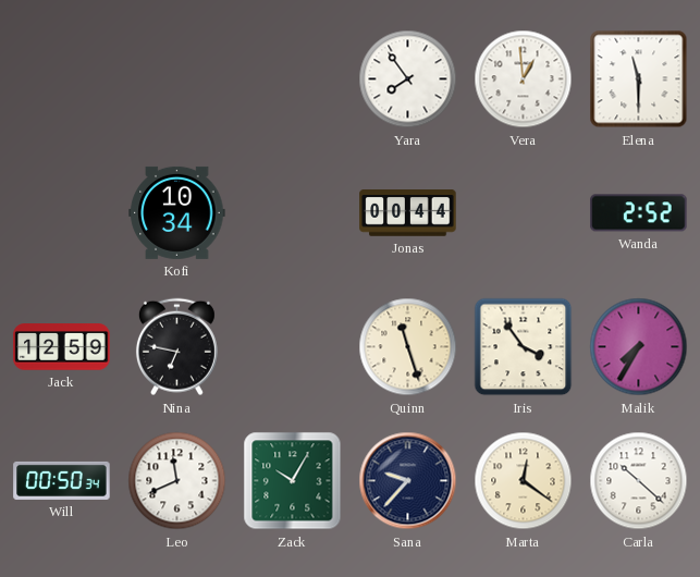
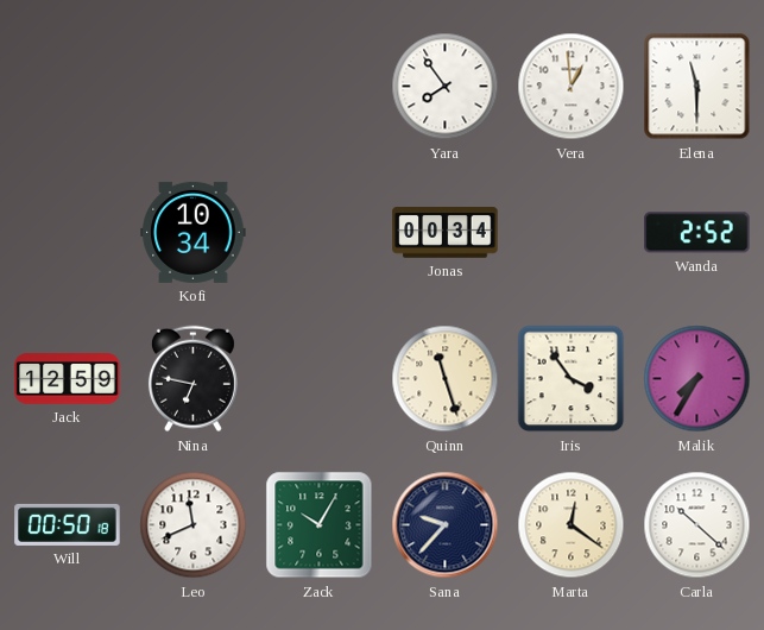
Jonas: 00:44 -> 00:34
Will: 00:50:34 -> 00:50:18
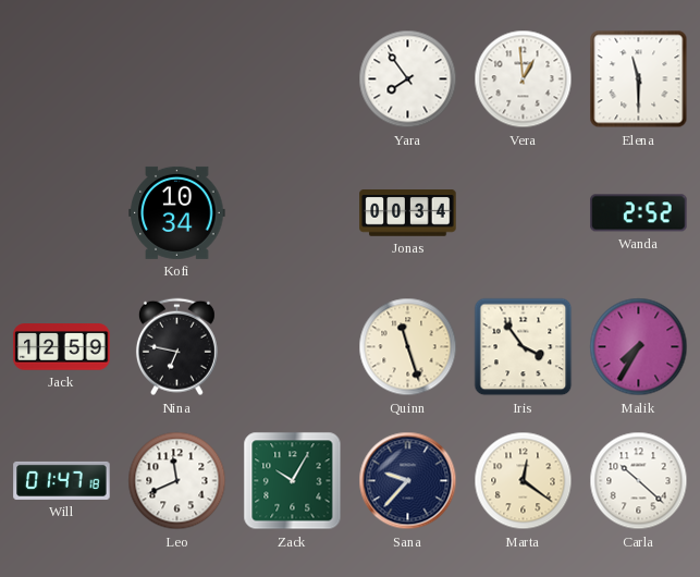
Will: 00:50 -> 01:47
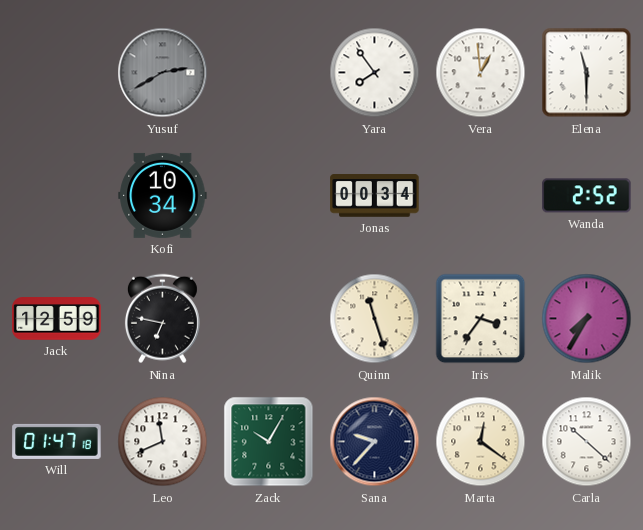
Yusuf: none -> 2:40
Iris: 3:54 -> 3:36
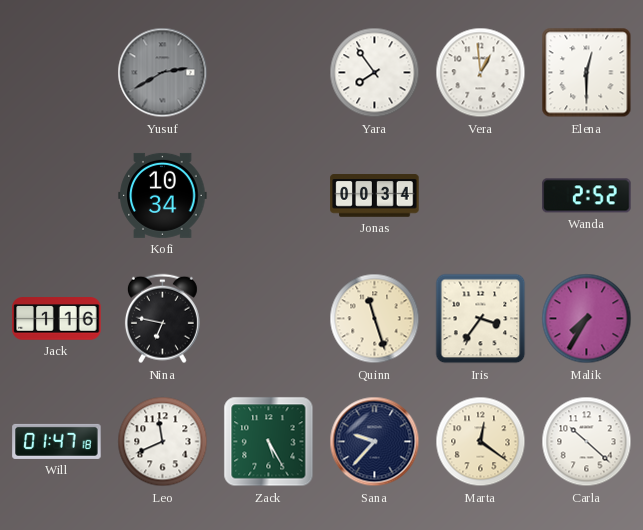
Elena: 11:30 -> 12:30
Jack: 12:59 -> 1:16
Zack: 10:05 -> 5:25
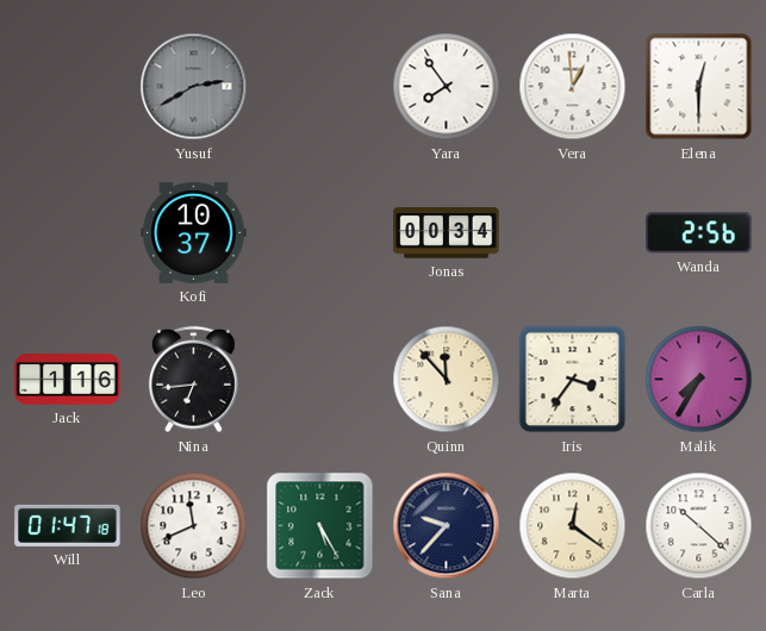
Kofi: 10:34 -> 10:37
Wanda: 2:52 -> 2:56
Nina: 6:47 -> 6:44
Quinn: 11:27 -> 11:53
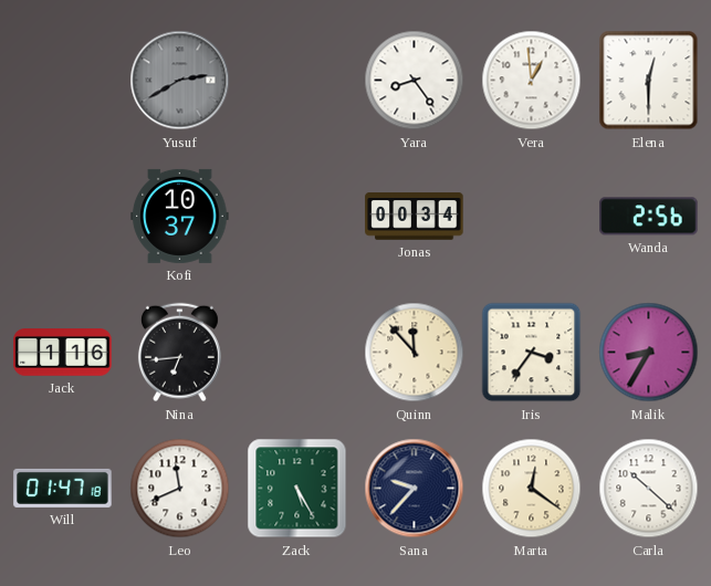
Yara: 7:54 -> 8:24
Malik: 7:35 -> 8:35
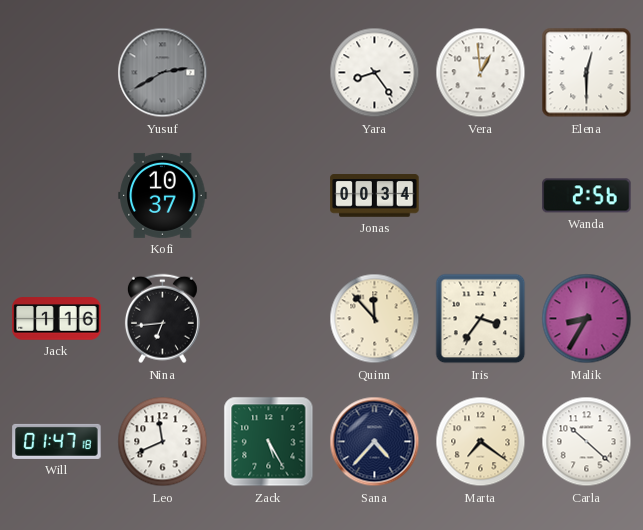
Sana: 9:37 -> 4:37
Marta: 12:21 -> 7:21
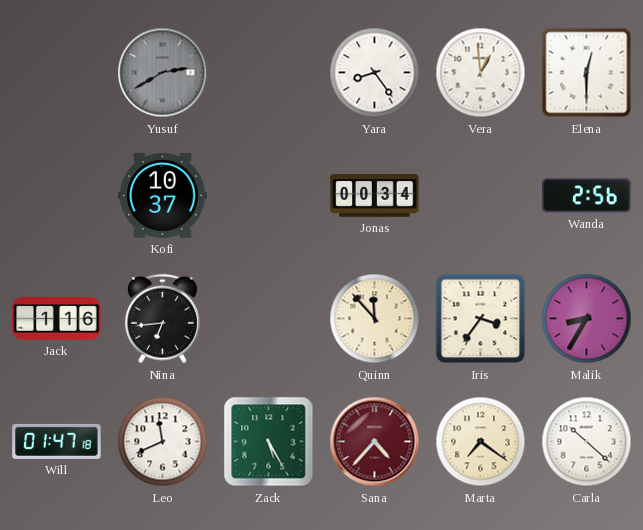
Sana dial: navy -> burgundy
